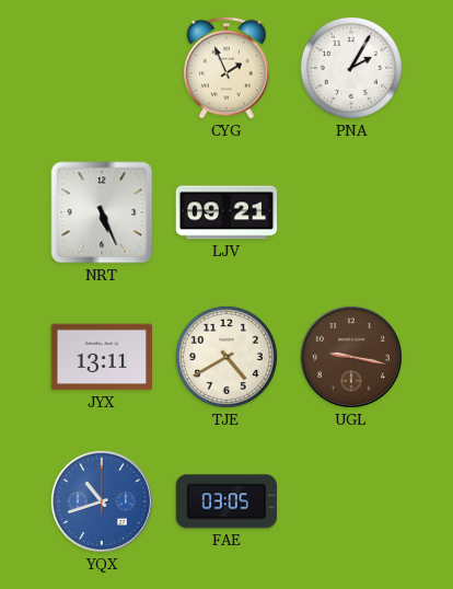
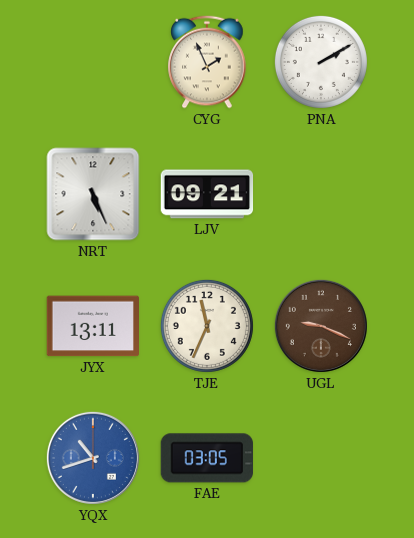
PNA: 2:05 -> 2:10
TJE: 4:40 -> 11:34
UGL: 9:17 -> 9:19
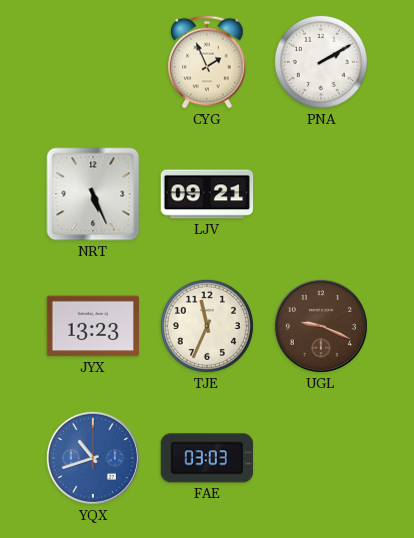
JYX: 13:11 -> 13:23
FAE: 03:05 -> 03:03
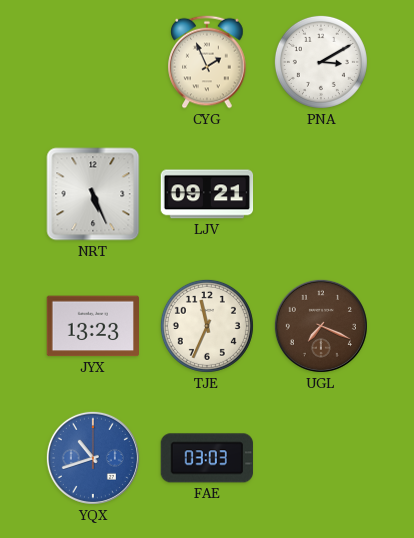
PNA: 2:10 -> 3:10
UGL: 9:19 -> 7:19
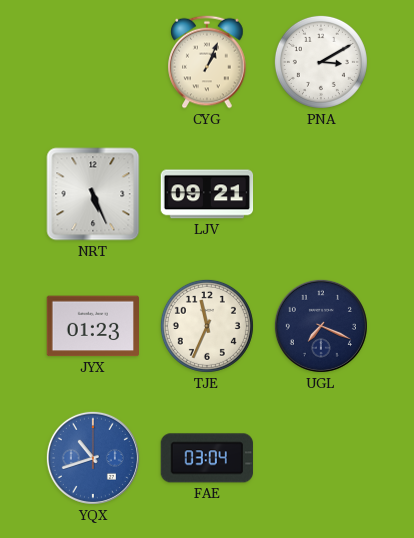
CYG: 1:56 -> 1:04
JYX: 13:23 -> 01:23
UGL dial: brown -> navy
FAE: 03:03 -> 03:04
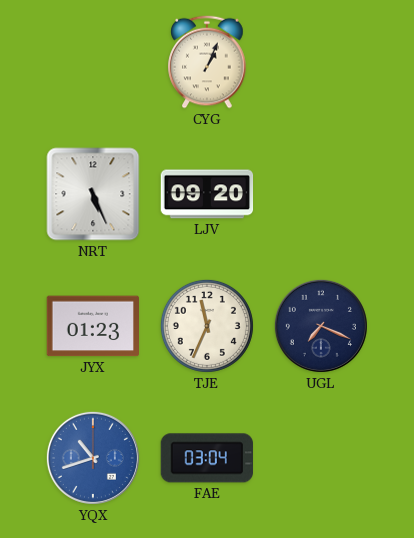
PNA: 3:10 -> none
LJV: 09:21 -> 09:20
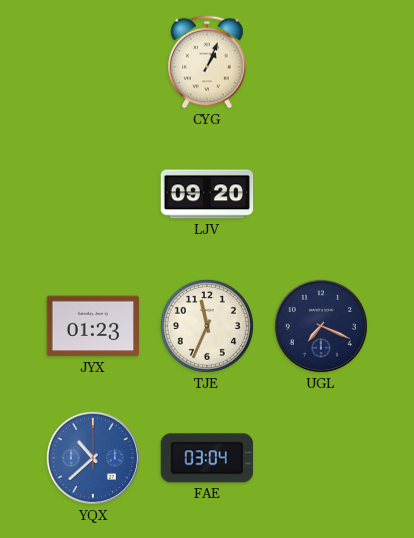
NRT: 5:26 -> none
YQX: 10:42 -> 10:38
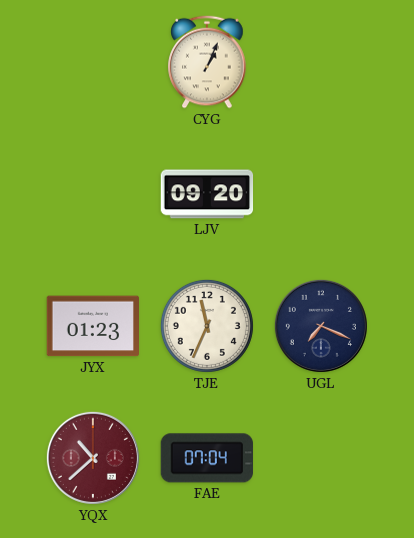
YQX dial: blue -> burgundy
FAE: 03:04 -> 07:04
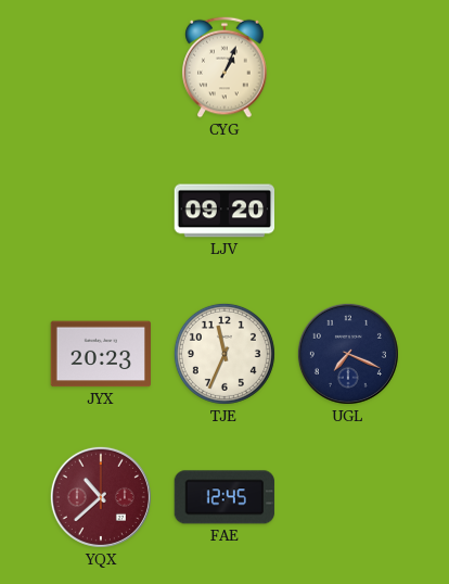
JYX: 01:23 -> 20:23
FAE: 07:04 -> 12:45
